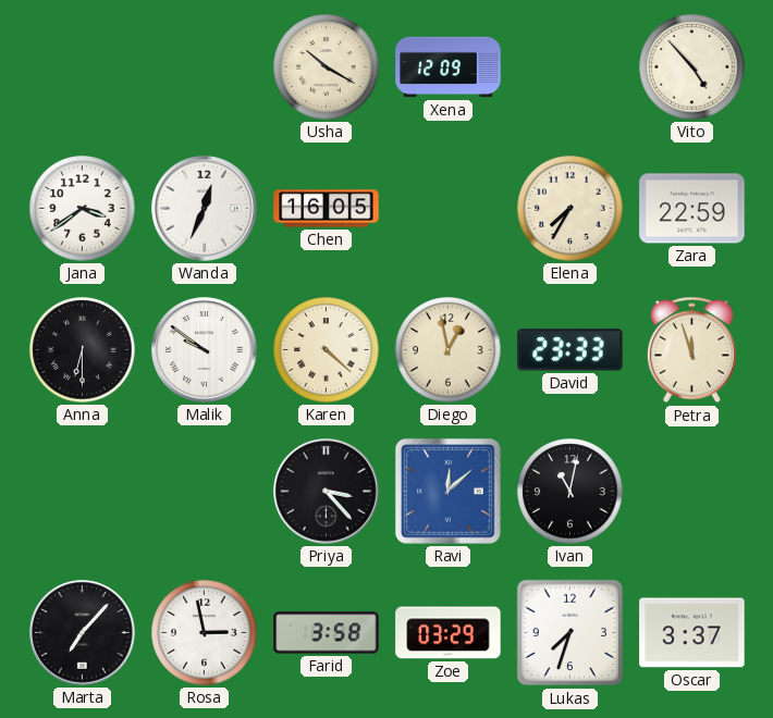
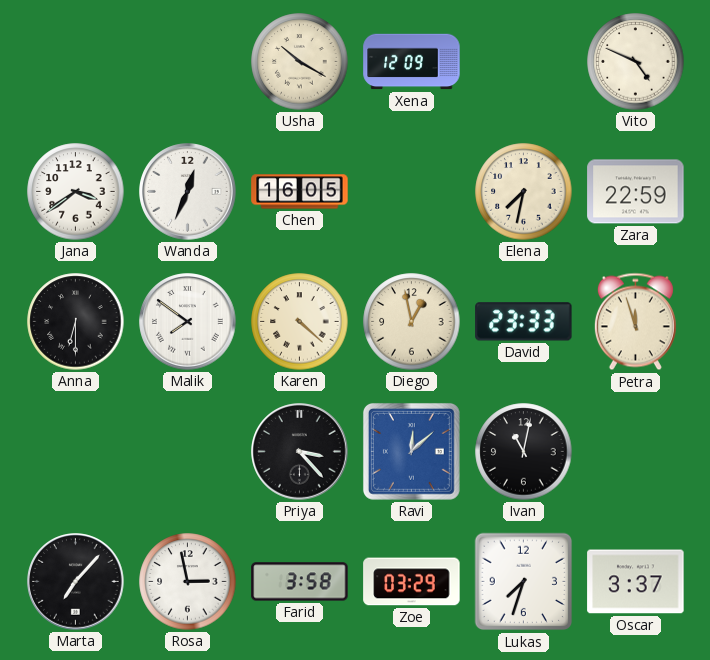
Vito: 4:53 -> 4:49
Elena: 7:35 -> 7:32
Malik: 9:51 -> 7:51
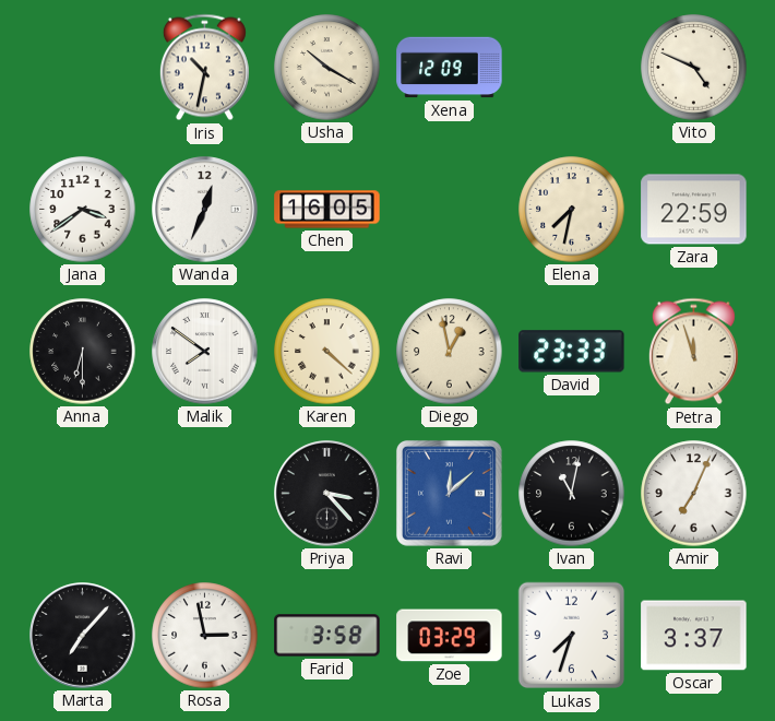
Iris: none -> 10:32
Amir: none -> 7:04
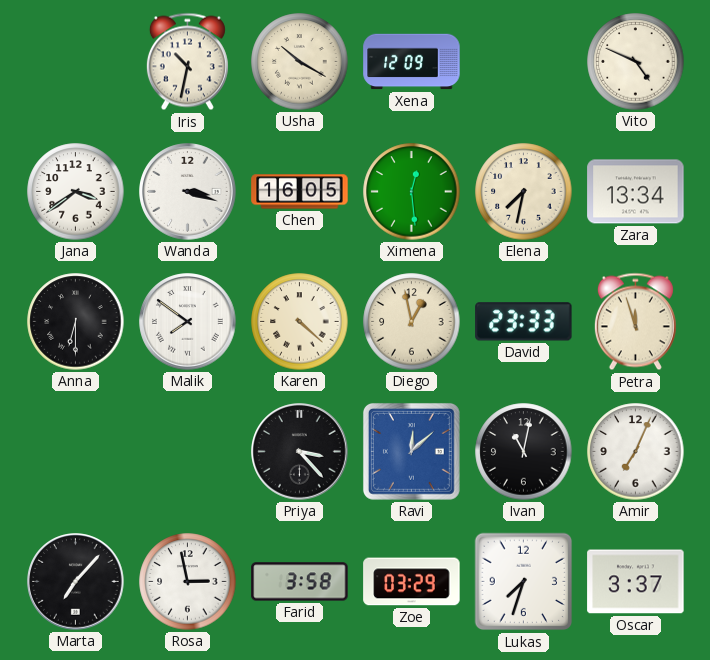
Wanda: 12:34 -> 3:18
Ximena: none -> 12:29
Zara: 22:59 -> 13:34
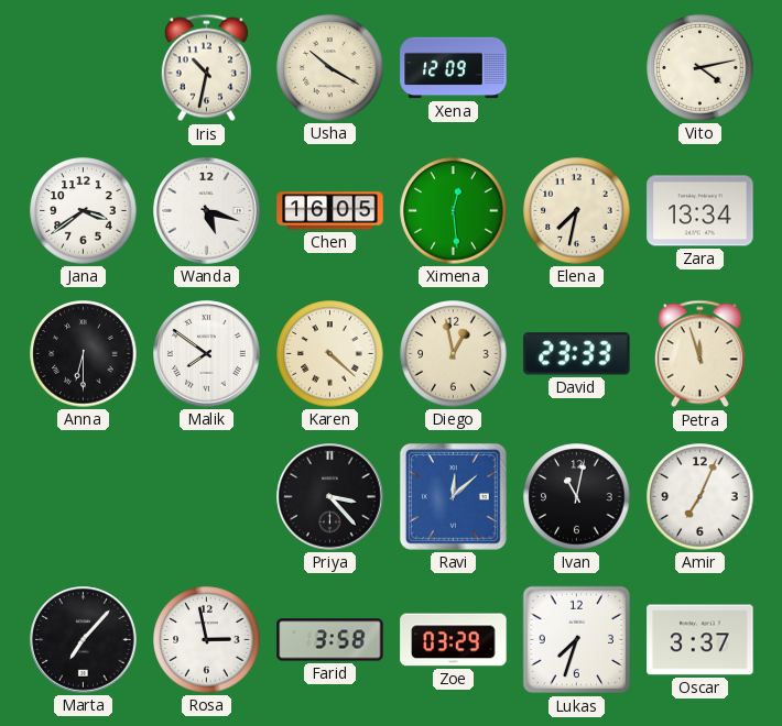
Vito: 4:49 -> 4:13
Wanda: 3:18 -> 5:18
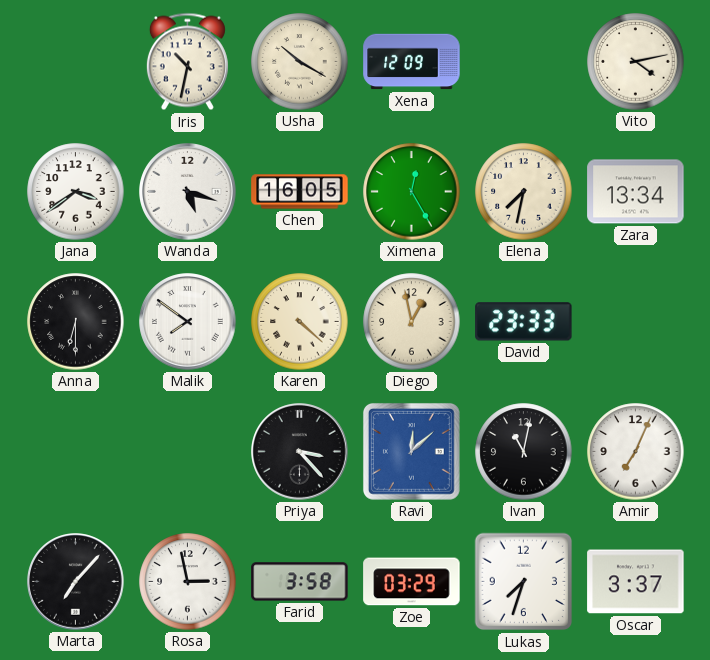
Ximena: 12:29 -> 12:25
Petra: 11:57 -> none
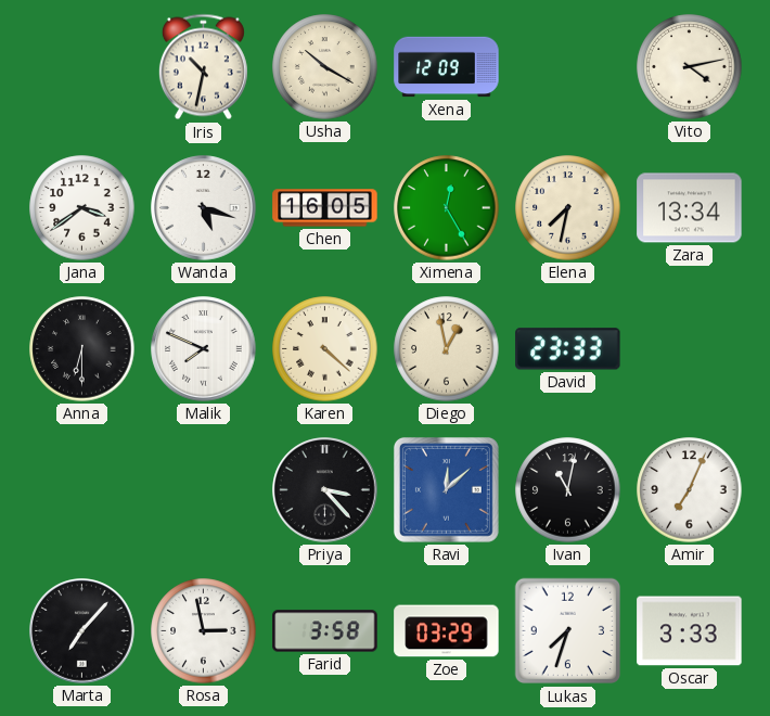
Malik: 7:51 -> 7:49
Oscar: 3:37 -> 3:33
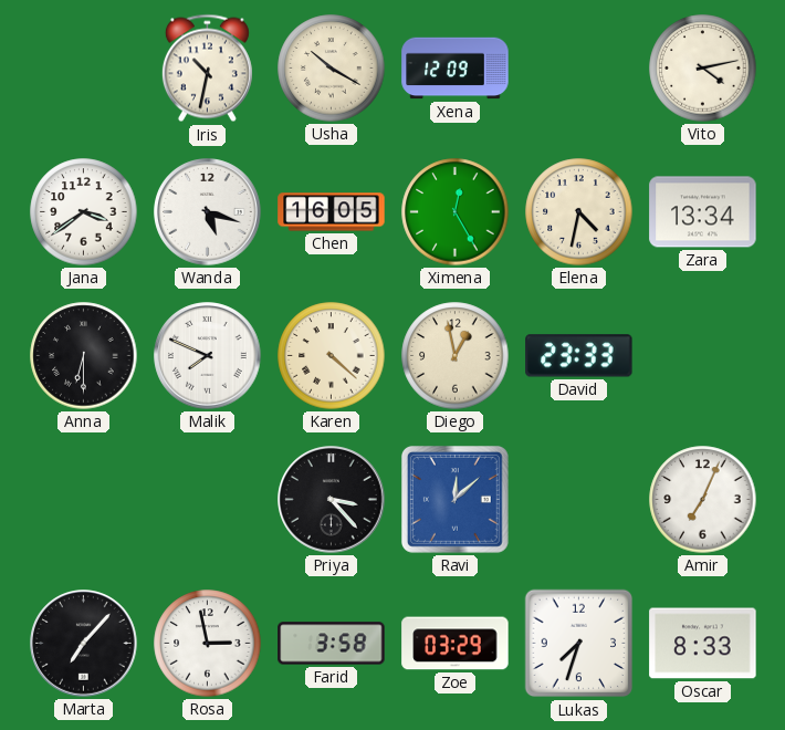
Elena: 7:32 -> 4:32
Ivan: 11:02 -> none
Oscar: 3:33 -> 8:33
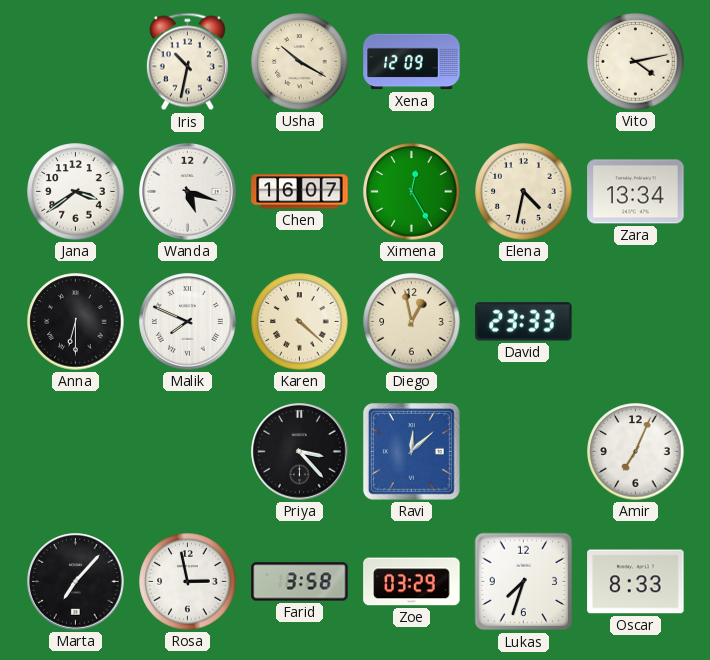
Chen: 16:05 -> 16:07
